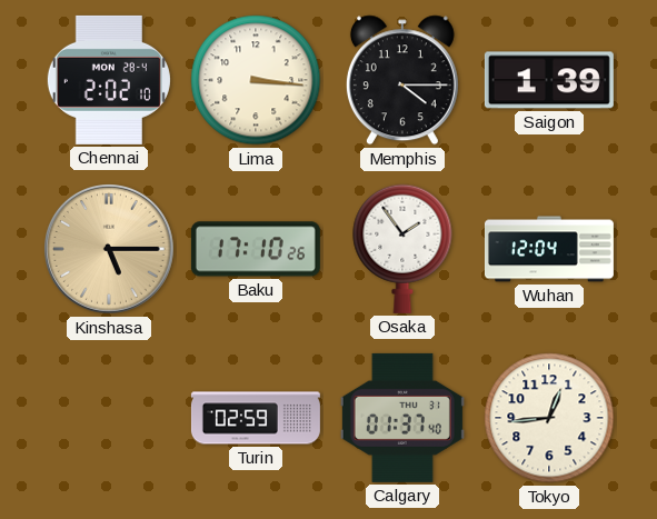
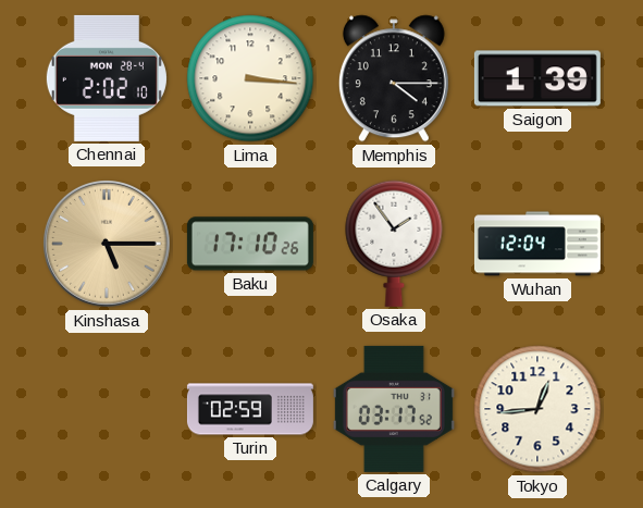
Calgary: 01:37 -> 03:17
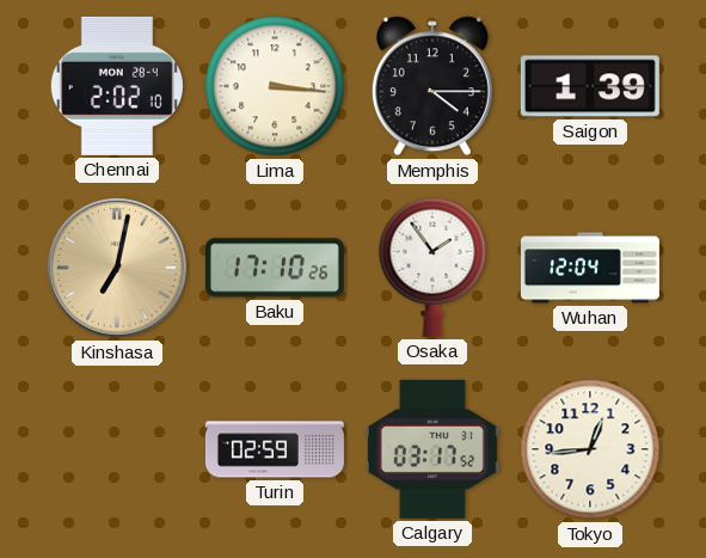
Kinshasa: 5:15 -> 7:02
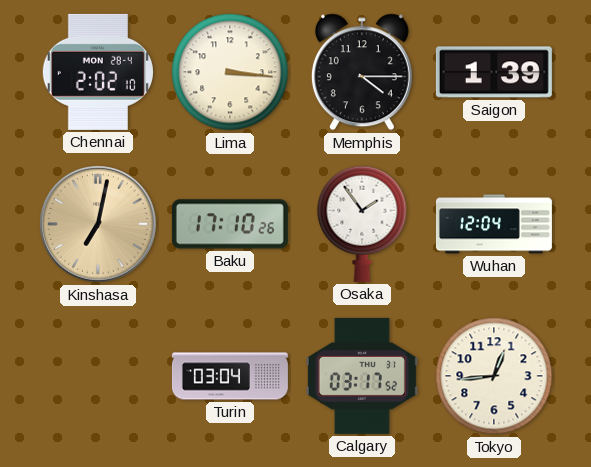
Turin: 02:59 -> 03:04
